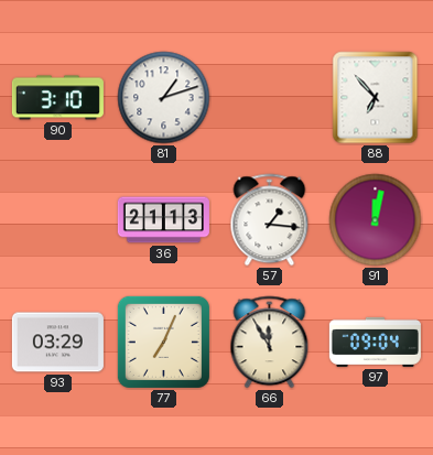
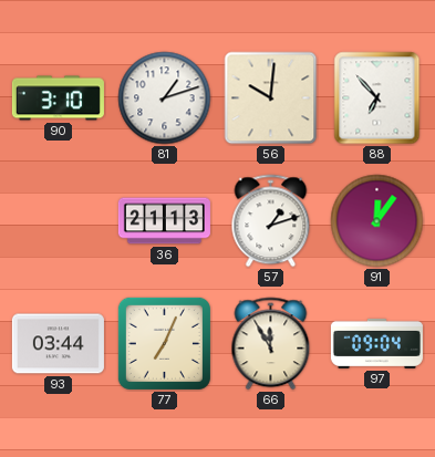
56: none -> 10:01
57: 1:16 -> 1:12
91: 12:02 -> 12:06
93: 03:29 -> 03:44
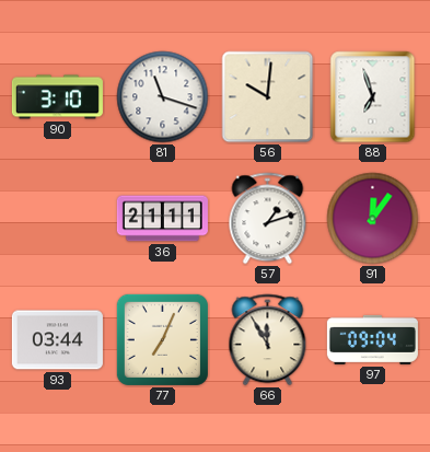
81: 1:12 -> 11:18
88: 6:53 -> 6:57
36: 21:13 -> 21:11
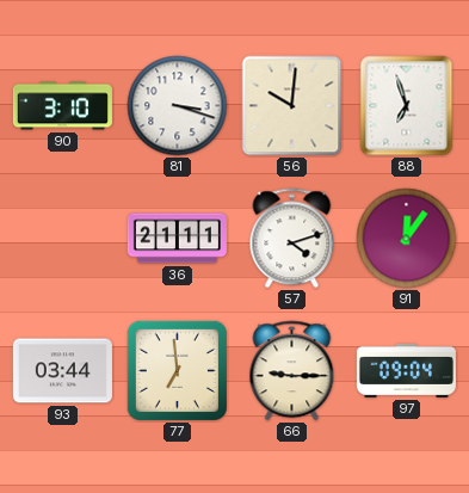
81: 11:18 -> 3:18
57: 1:12 -> 4:12
77: 7:04 -> 6:59
66: 11:55 -> 9:15
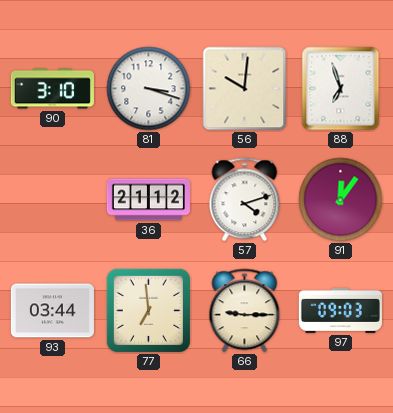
36: 21:11 -> 21:12
97: 09:04 -> 09:03
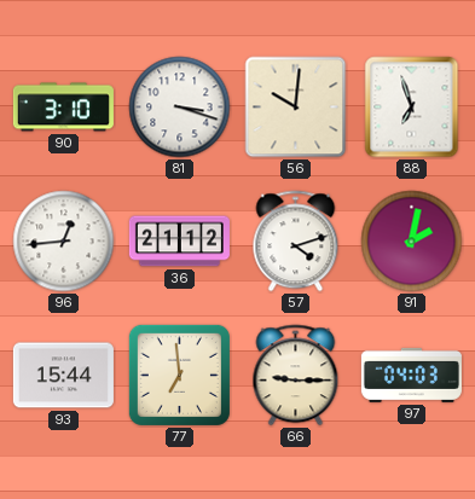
96: none -> 12:44
91: 12:06 -> 2:02
93: 03:44 -> 15:44
97: 09:03 -> 04:03
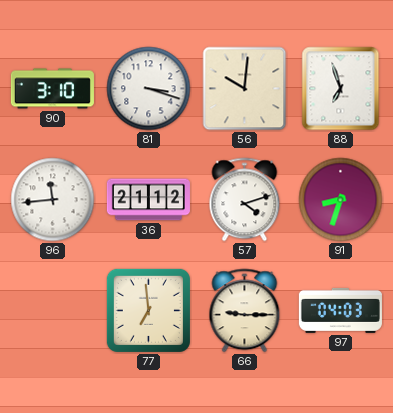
96: 12:44 -> 11:44
91: 2:02 -> 8:33
93: 15:44 -> none
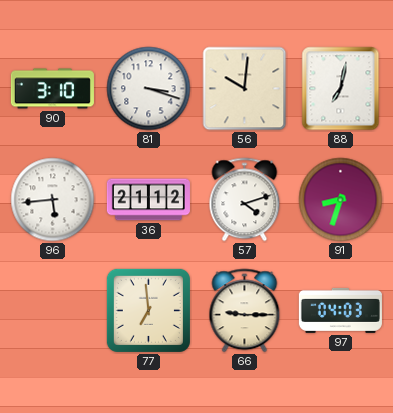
88: 6:57 -> 7:02
96: 11:44 -> 5:44
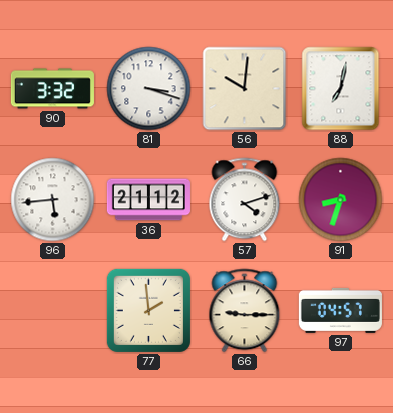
90: 3:10 -> 3:32
77: 6:59 -> 1:59
97: 04:03 -> 04:57
